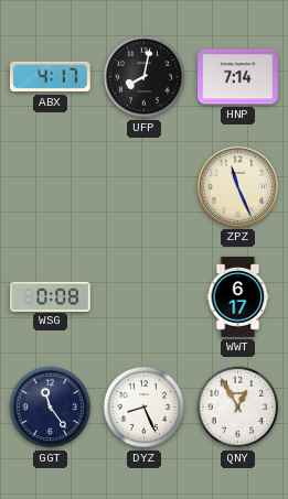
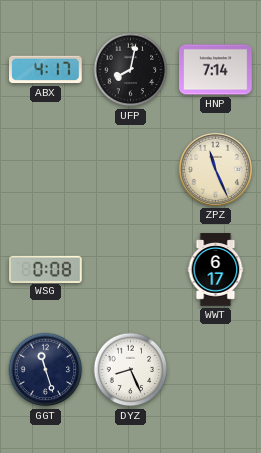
GGT: 11:24 -> 11:27
QNY: 12:55 -> none
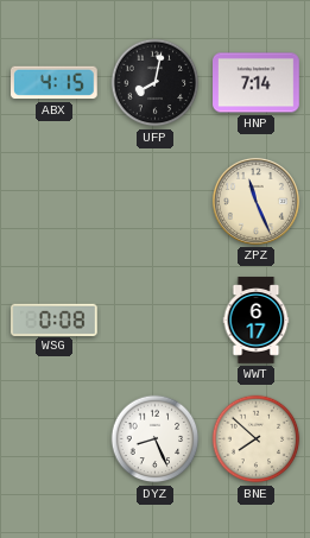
ABX: 4:17 -> 4:15
GGT: 11:27 -> none
BNE: none -> 7:52
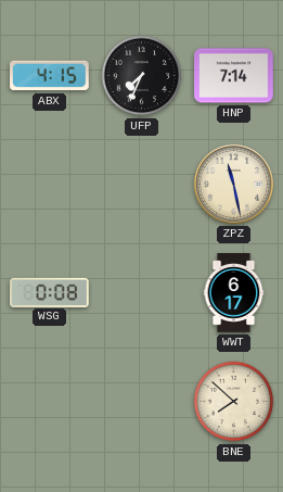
UFP: 8:02 -> 7:34
ZPZ: 11:26 -> 11:28
DYZ: 8:26 -> none
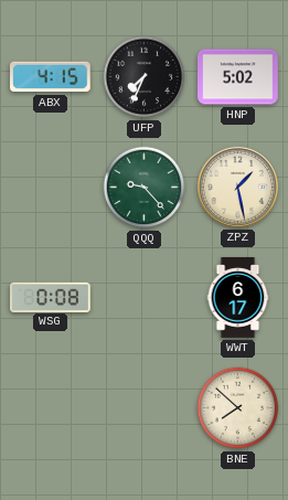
HNP: 7:14 -> 5:02
QQQ: none -> 9:23
ZPZ: 11:28 -> 1:28
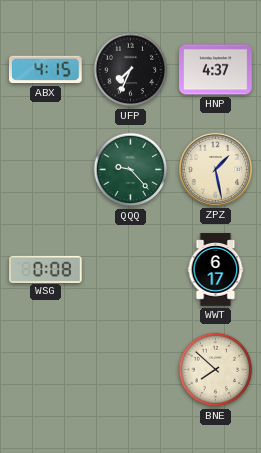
HNP: 5:02 -> 4:37
